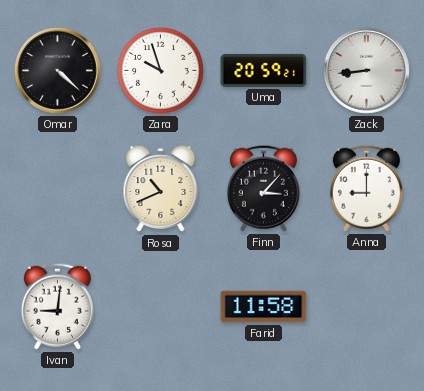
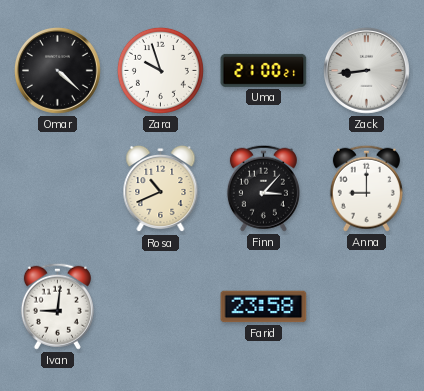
Uma: 20:59 -> 21:00
Farid: 11:58 -> 23:58
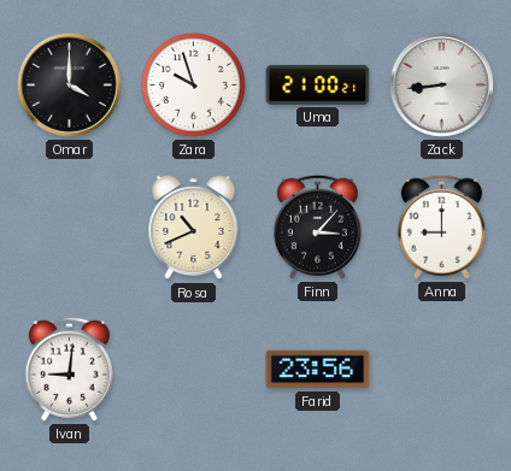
Omar: 4:22 -> 4:00
Farid: 23:58 -> 23:56
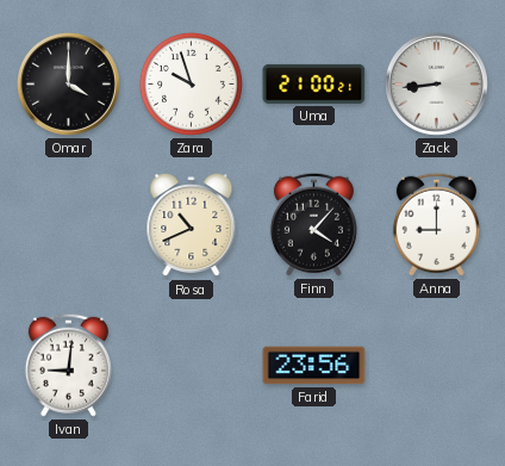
Finn: 3:07 -> 4:07
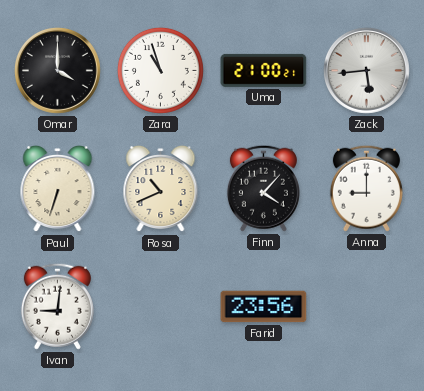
Zara: 9:57 -> 10:57
Zack: 8:44 -> 5:44
Paul: none -> 6:33
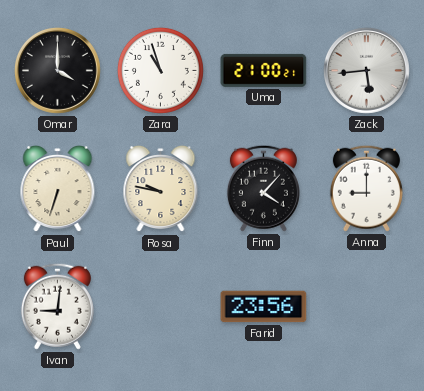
Rosa: 10:41 -> 9:47
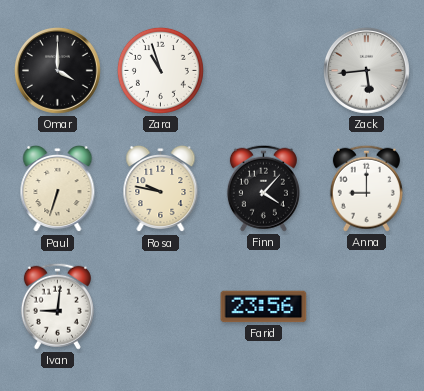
Uma: 21:00 -> none
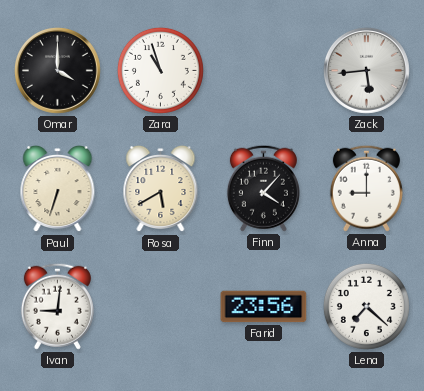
Rosa: 9:47 -> 5:40
Lena: none -> 7:22
